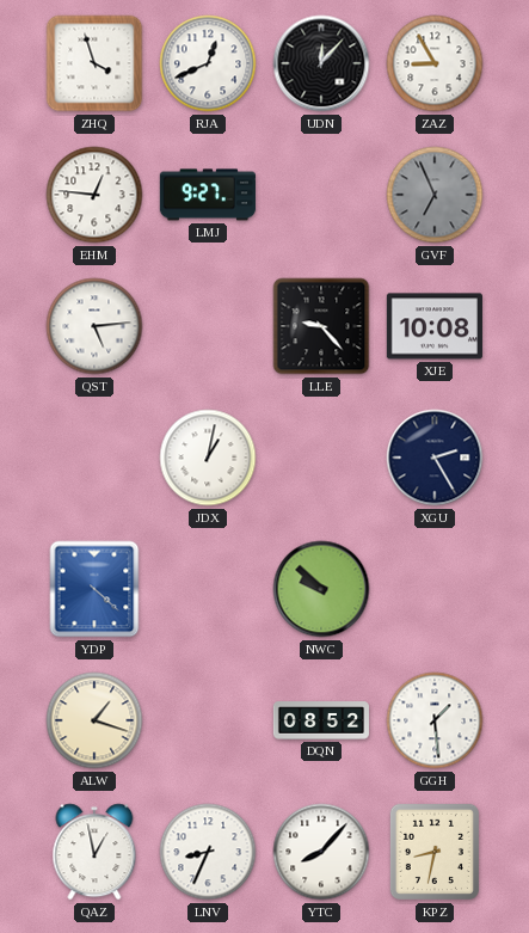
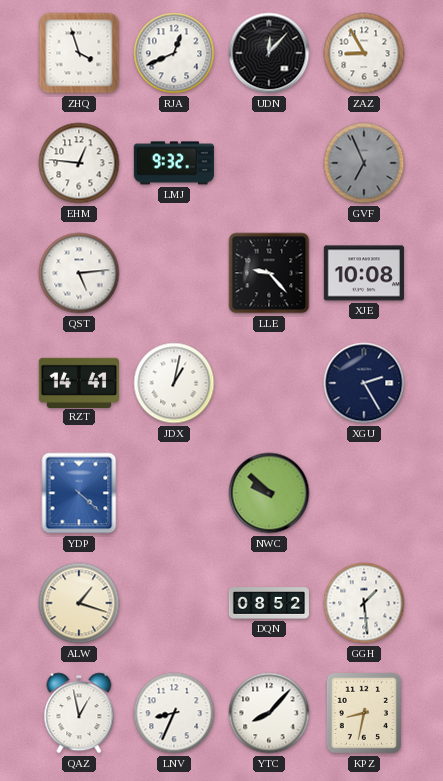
LMJ: 9:27 -> 9:32
RZT: none -> 14:41
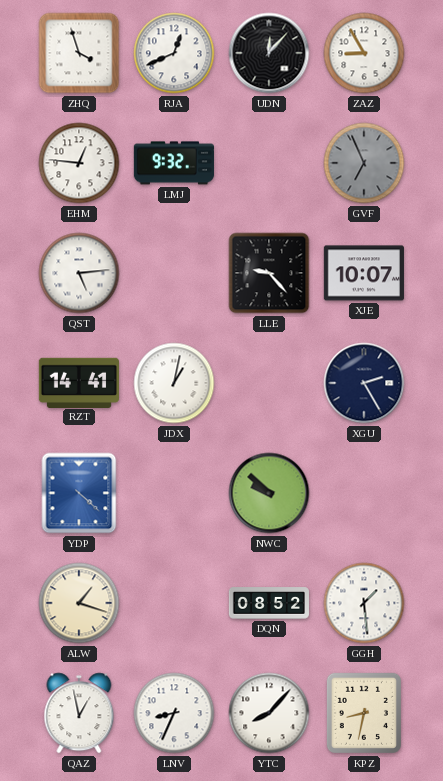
XJE: 10:08 -> 10:07
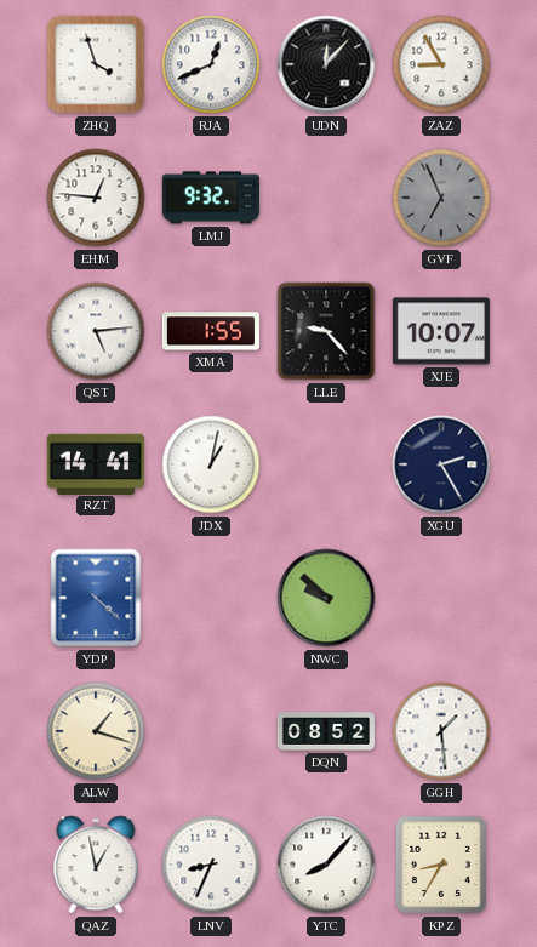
XMA: none -> 1:55
KPZ: 8:32 -> 8:35
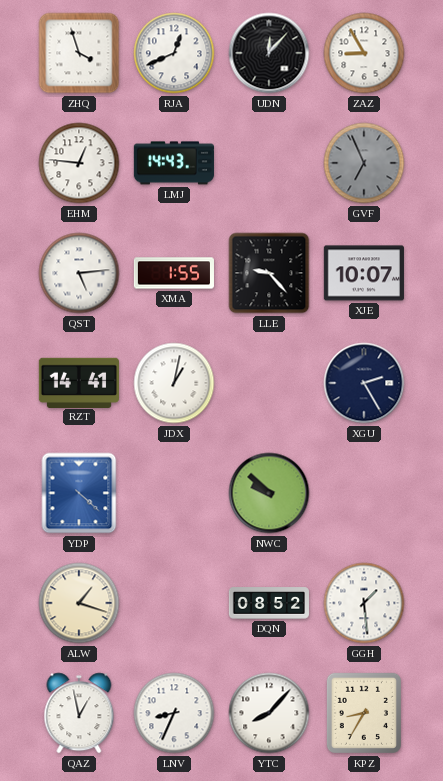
LMJ: 9:32 -> 14:43
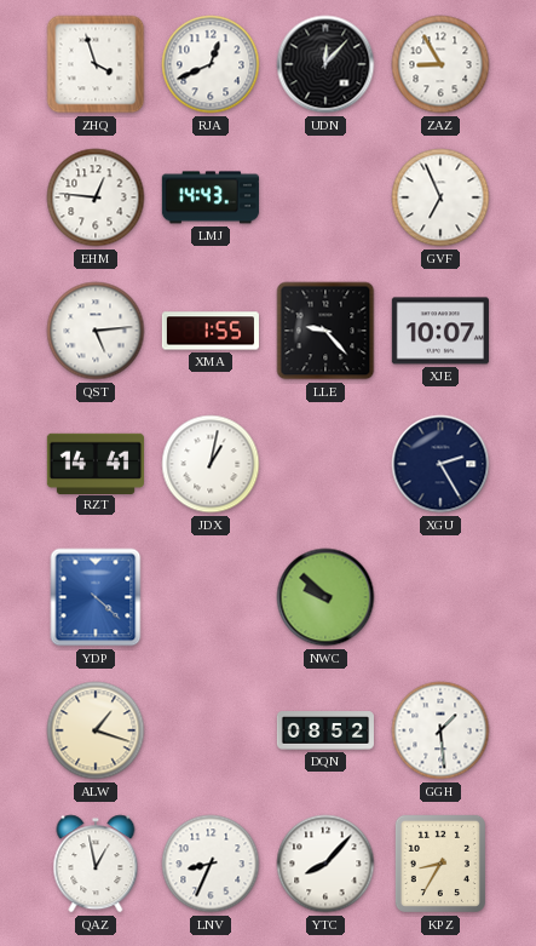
GVF dial: grey -> white
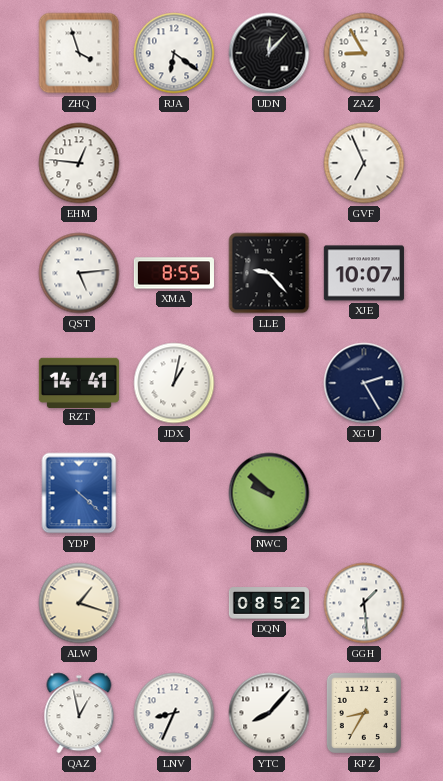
RJA: 12:41 -> 6:21
LMJ: 14:43 -> none
XMA: 1:55 -> 8:55
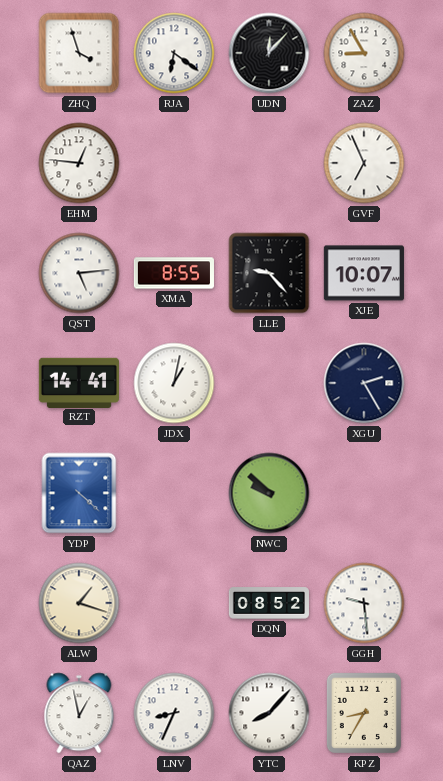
GGH: 1:29 -> 9:29
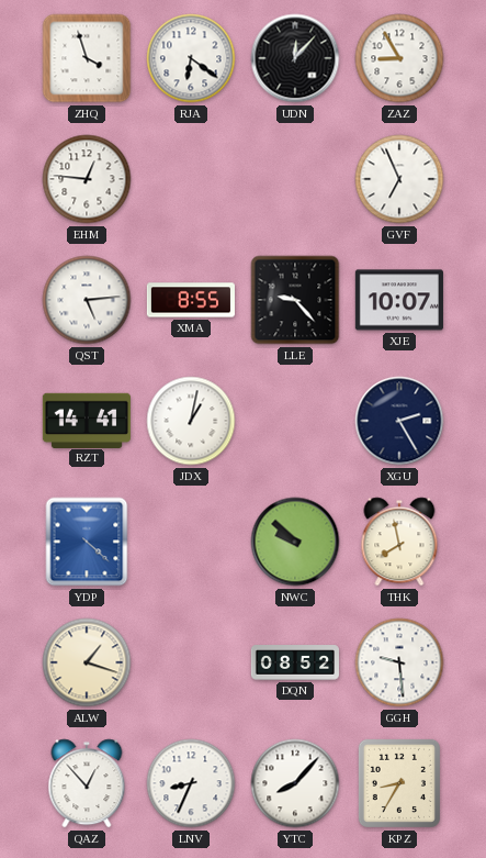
THK: none -> 7:58
QAZ: 12:58 -> 12:53
